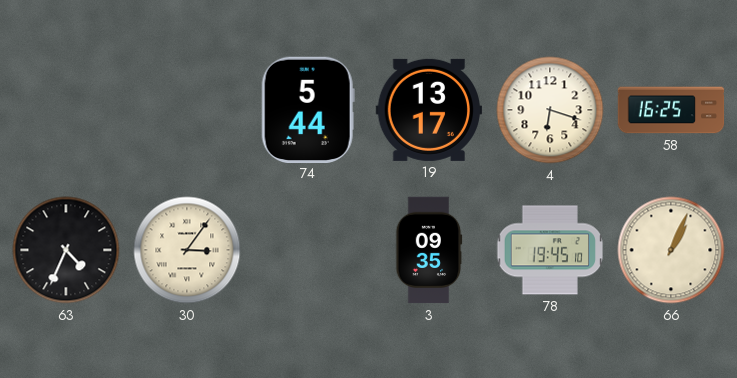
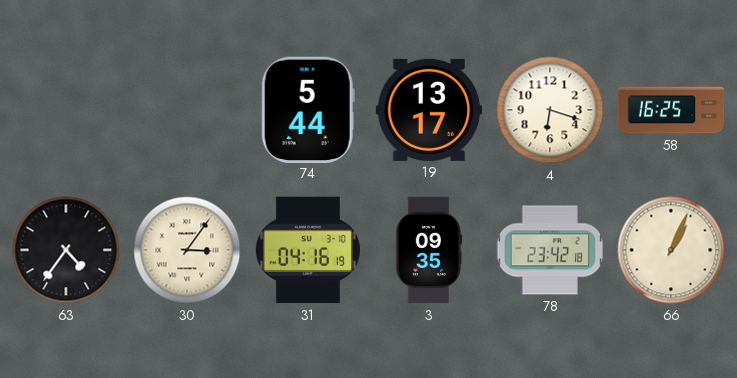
63: 4:34 -> 4:36
31: none -> 04:16
78: 19:45 -> 23:42
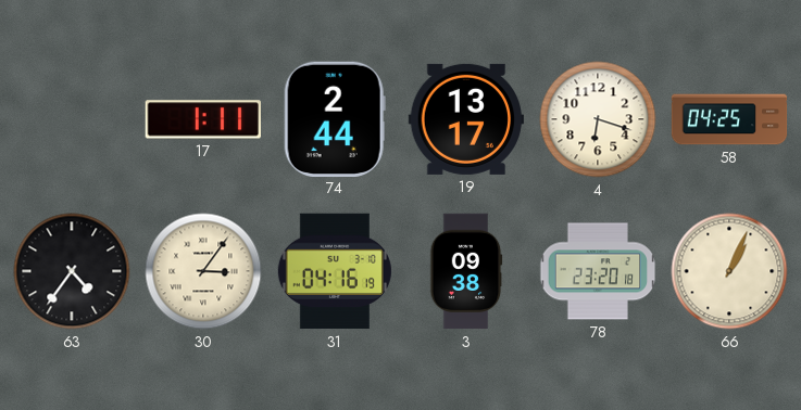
17: none -> 1:11
74: 5:44 -> 2:44
58: 16:25 -> 04:25
3: 09:35 -> 09:38
78: 23:42 -> 23:20
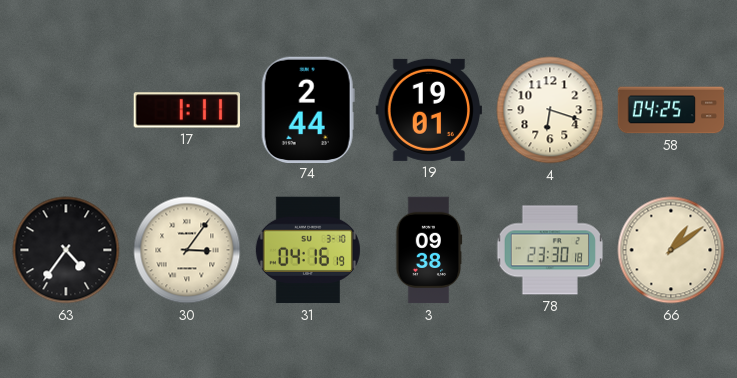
19: 13:17 -> 19:01
78: 23:20 -> 23:30
66: 1:04 -> 1:09
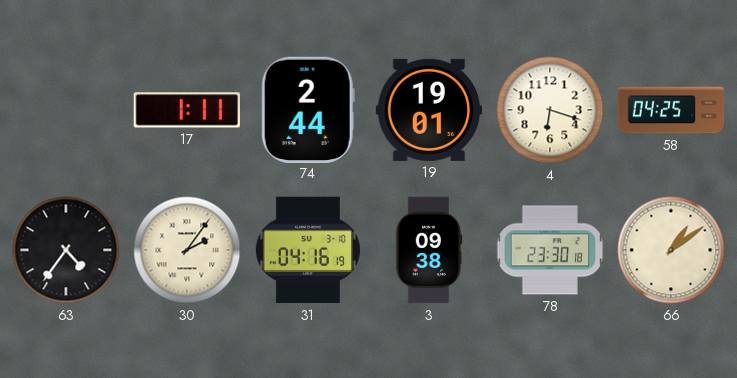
30: 3:06 -> 2:06
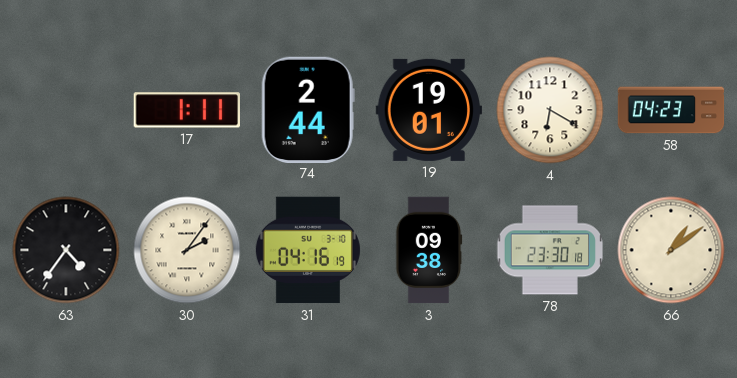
4: 6:18 -> 6:20
58: 04:25 -> 04:23
